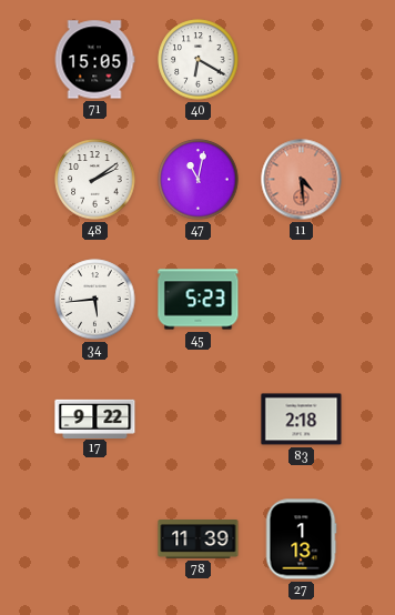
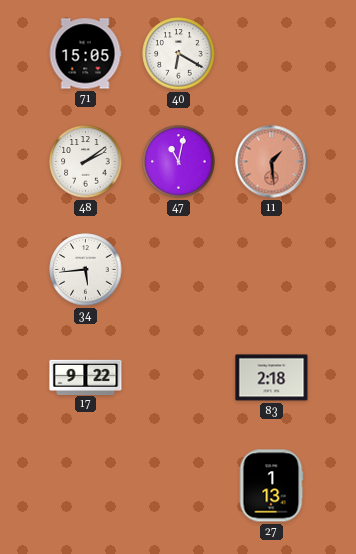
11: 4:29 -> 1:29
45: 5:23 -> none
78: 11:39 -> none
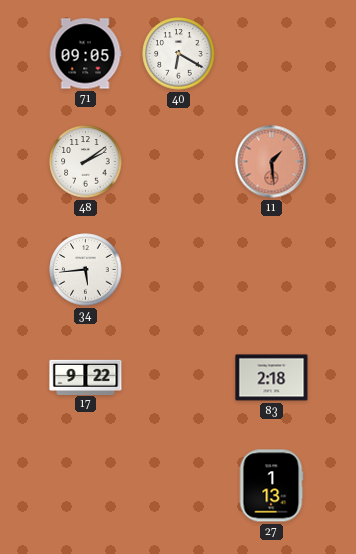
71: 15:05 -> 09:05
47: 11:02 -> none
